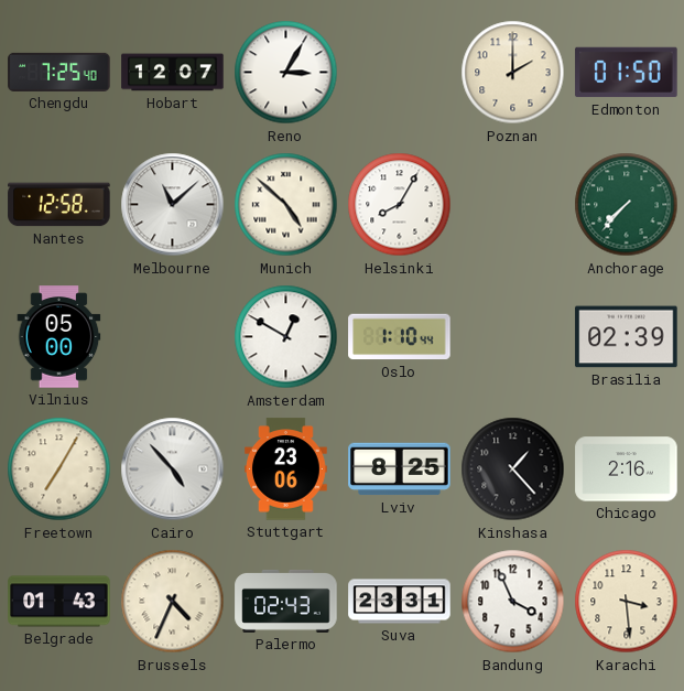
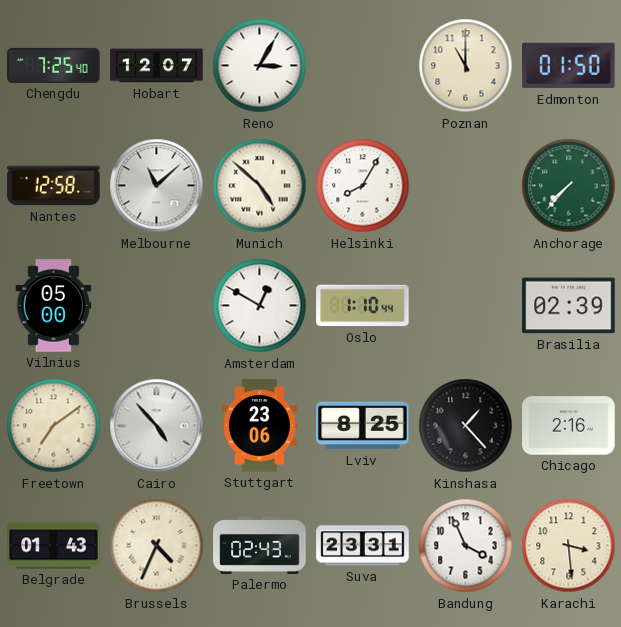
Poznan: 2:00 -> 11:00
Freetown: 7:05 -> 7:09
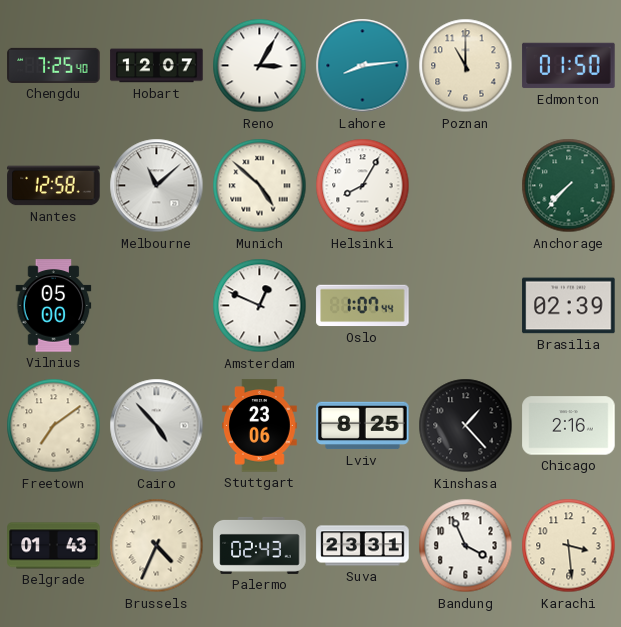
Lahore: none -> 8:14
Amsterdam: 12:50 -> 12:49
Oslo: 1:10 -> 1:07
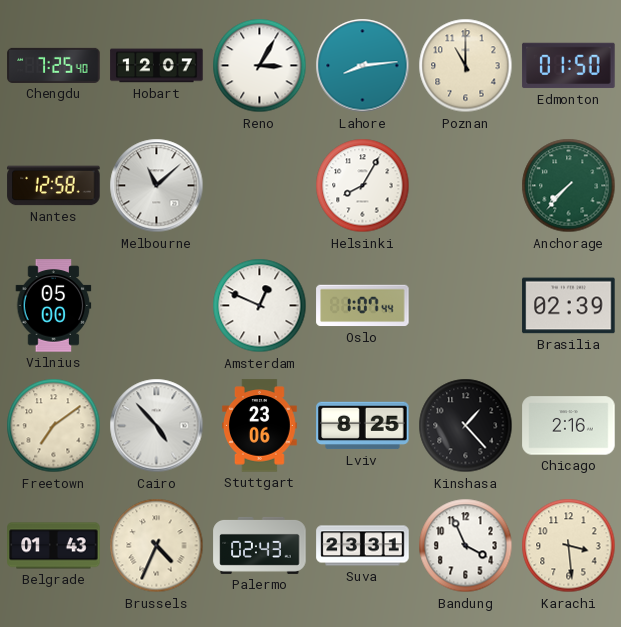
Munich: 4:52 -> none
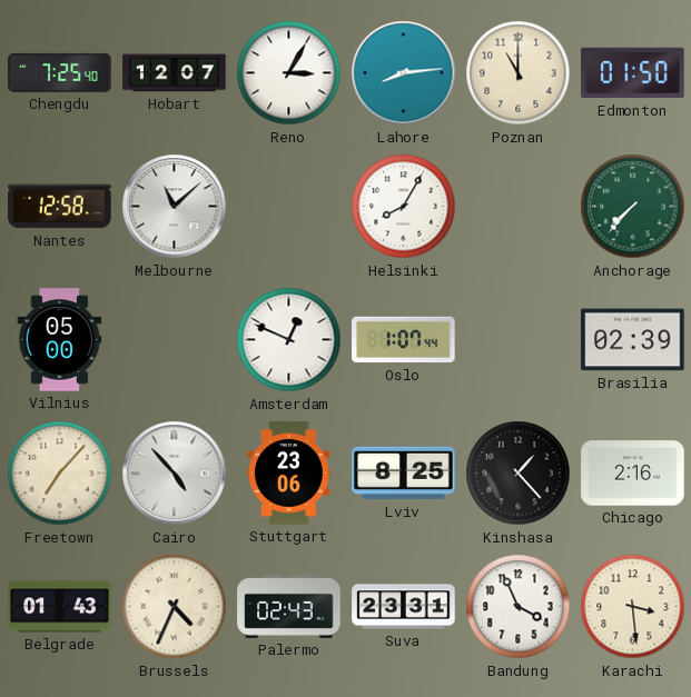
Freetown: 7:09 -> 7:07
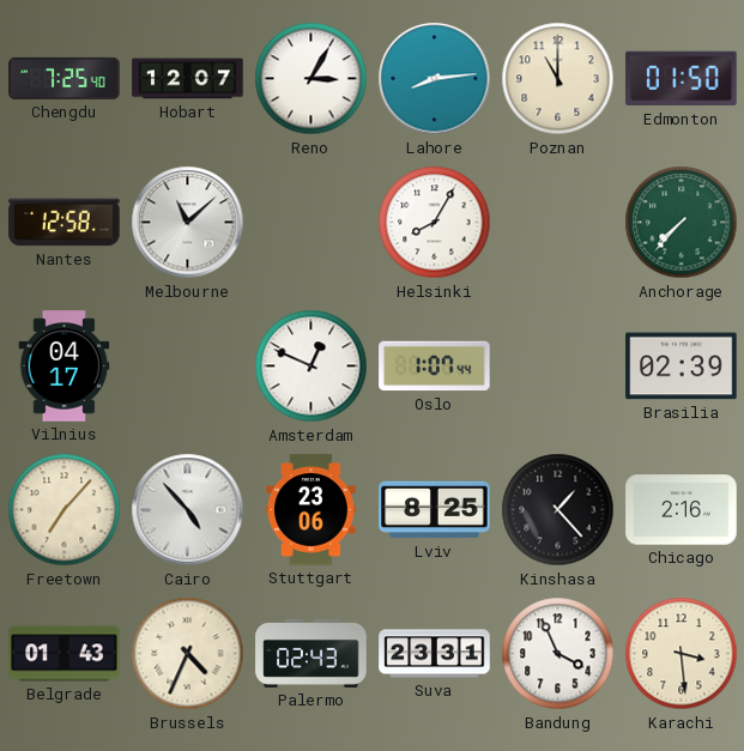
Vilnius: 05:00 -> 04:17
